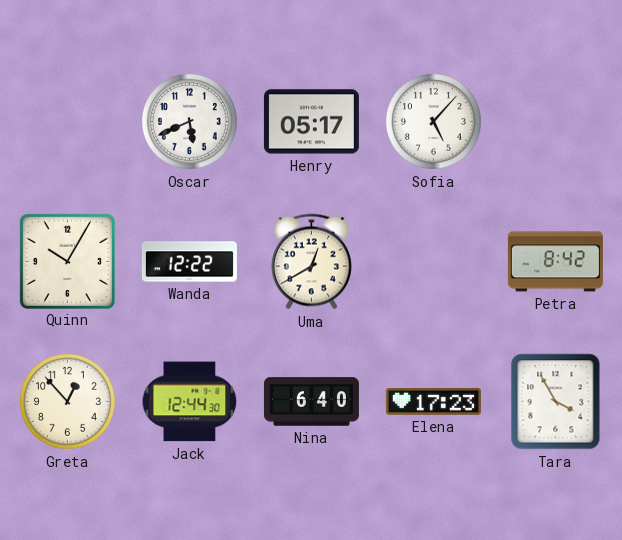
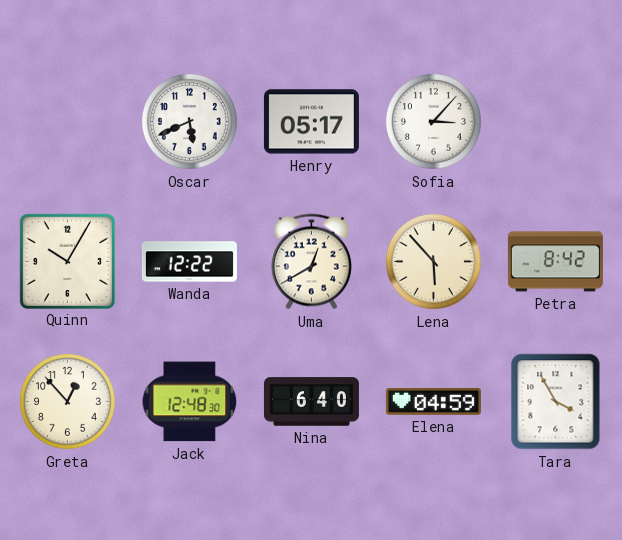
Sofia: 5:07 -> 3:07
Lena: none -> 5:53
Jack: 12:44 -> 12:48
Elena: 17:23 -> 04:59
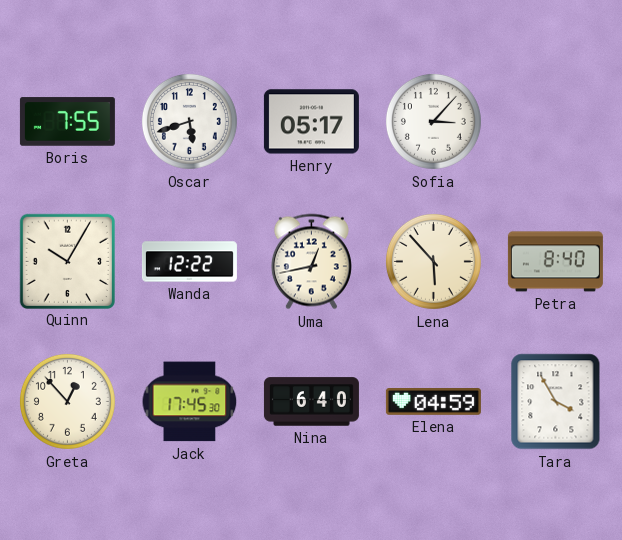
Boris: none -> 7:55
Oscar: 5:41 -> 5:42
Uma: 12:40 -> 12:43
Petra: 8:42 -> 8:40
Jack: 12:48 -> 17:45
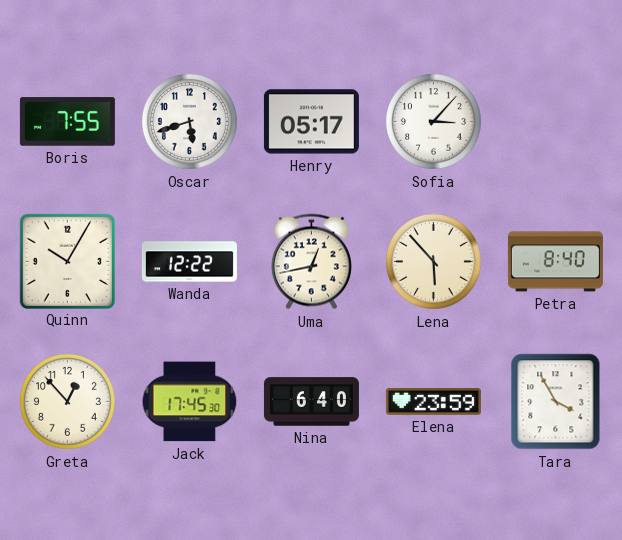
Elena: 04:59 -> 23:59
